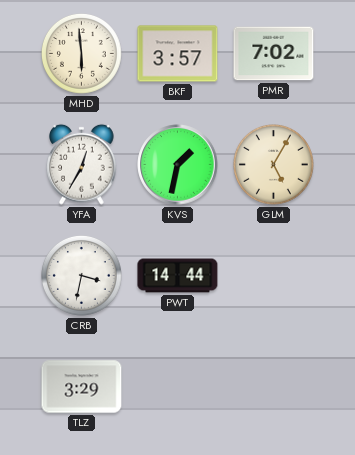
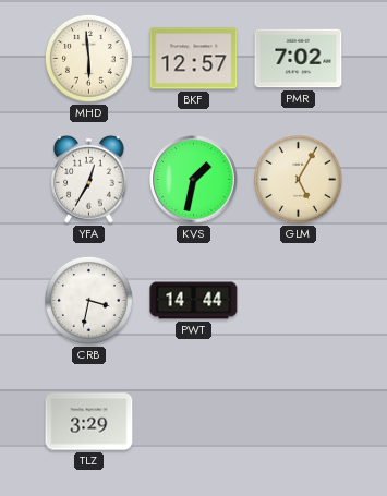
BKF: 3:57 -> 12:57
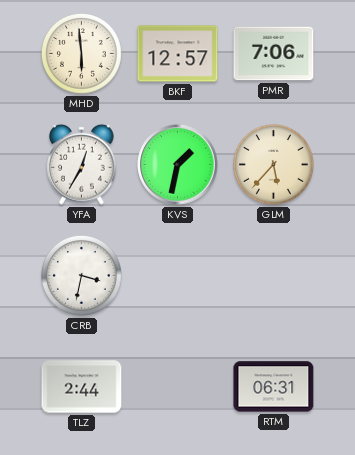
PMR: 7:02 -> 7:06
GLM: 5:05 -> 5:37
PWT: 14:44 -> none
TLZ: 3:29 -> 2:44
RTM: none -> 06:31
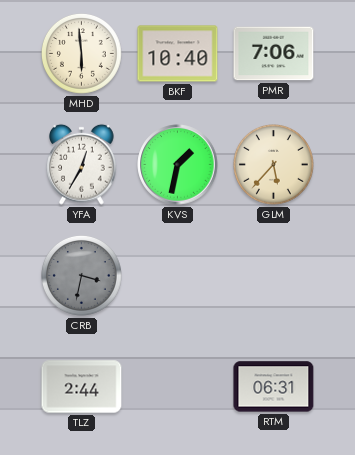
BKF: 12:57 -> 10:40
CRB dial: white -> grey
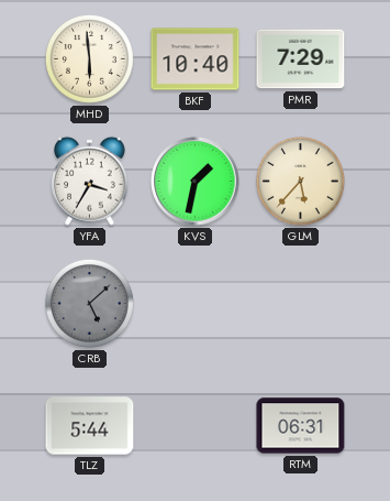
PMR: 7:06 -> 7:29
YFA: 12:35 -> 3:35
CRB: 3:32 -> 5:08
TLZ: 2:44 -> 5:44
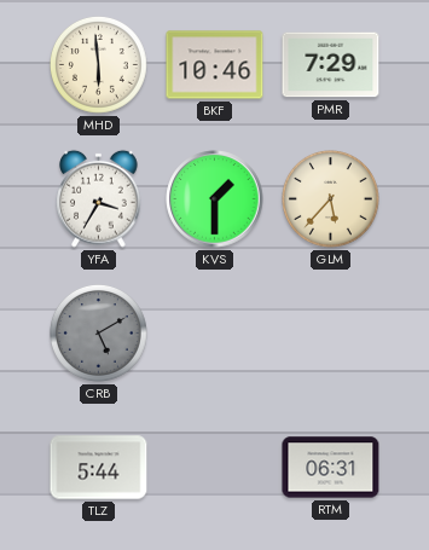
BKF: 10:40 -> 10:46
KVS: 1:32 -> 1:30
CRB: 5:08 -> 5:10
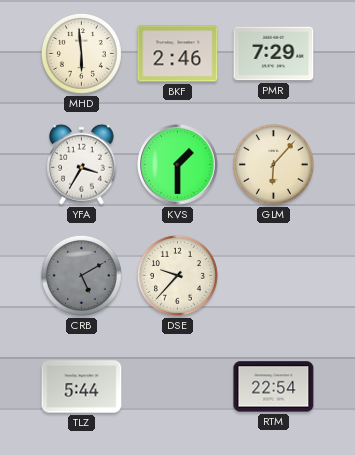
BKF: 10:46 -> 2:46
GLM: 5:37 -> 6:07
DSE: none -> 9:37
RTM: 06:31 -> 22:54
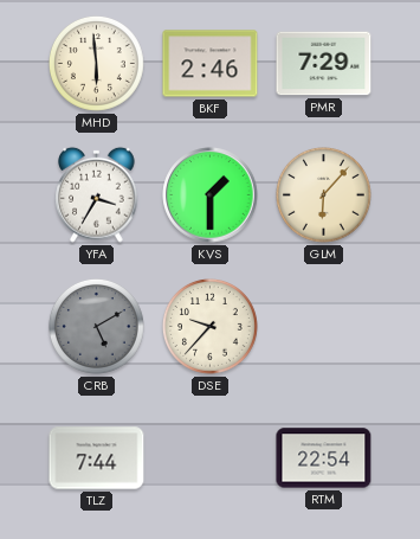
TLZ: 5:44 -> 7:44
